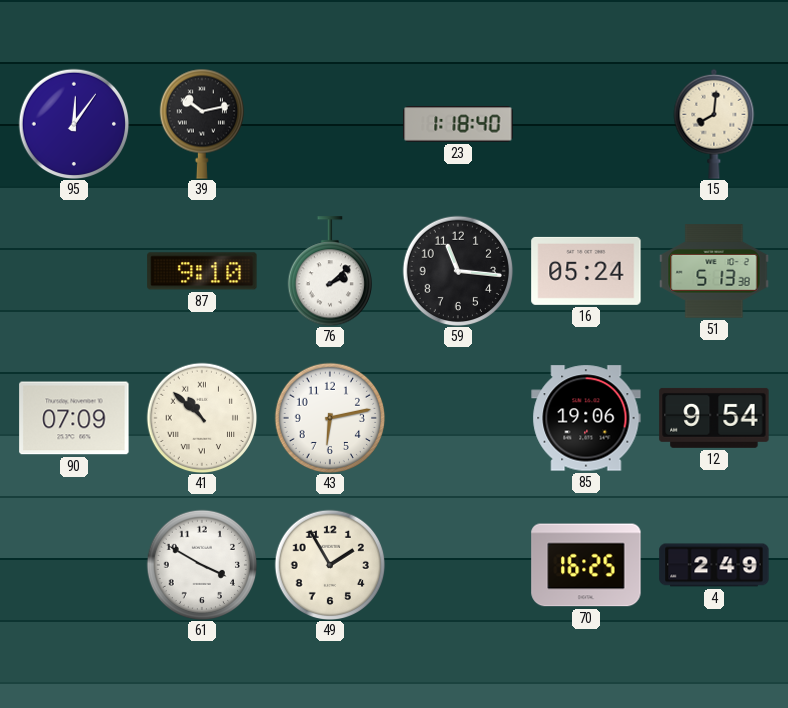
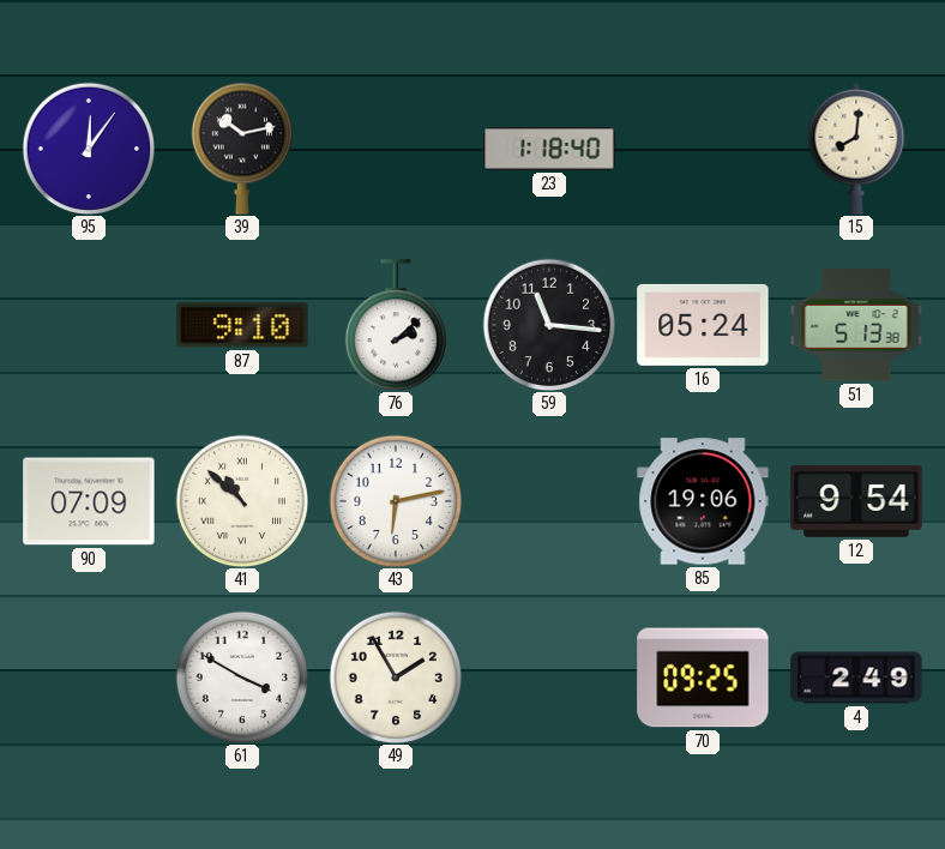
70: 16:25 -> 09:25
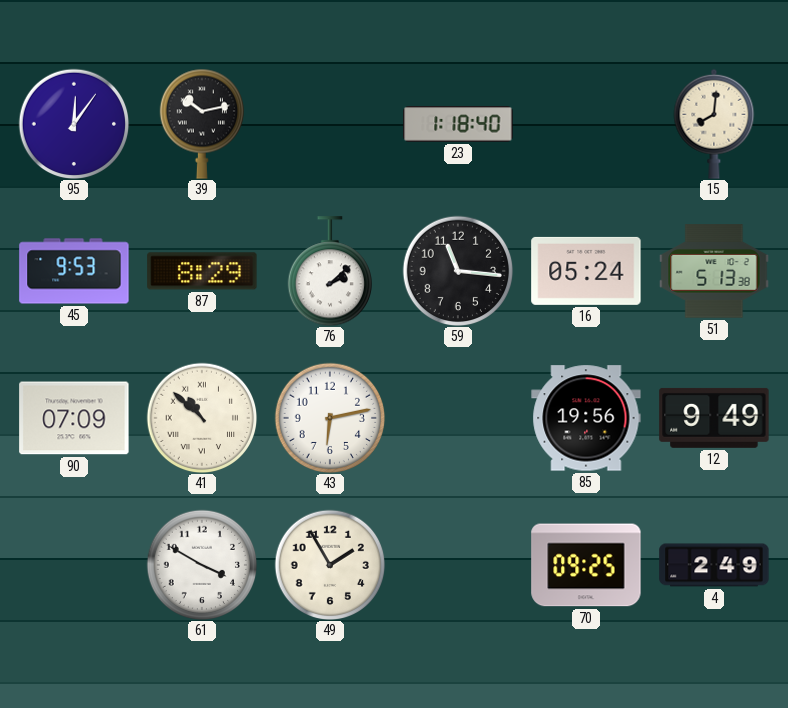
45: none -> 9:53
87: 9:10 -> 8:29
85: 19:06 -> 19:56
12: 9:54 -> 9:49
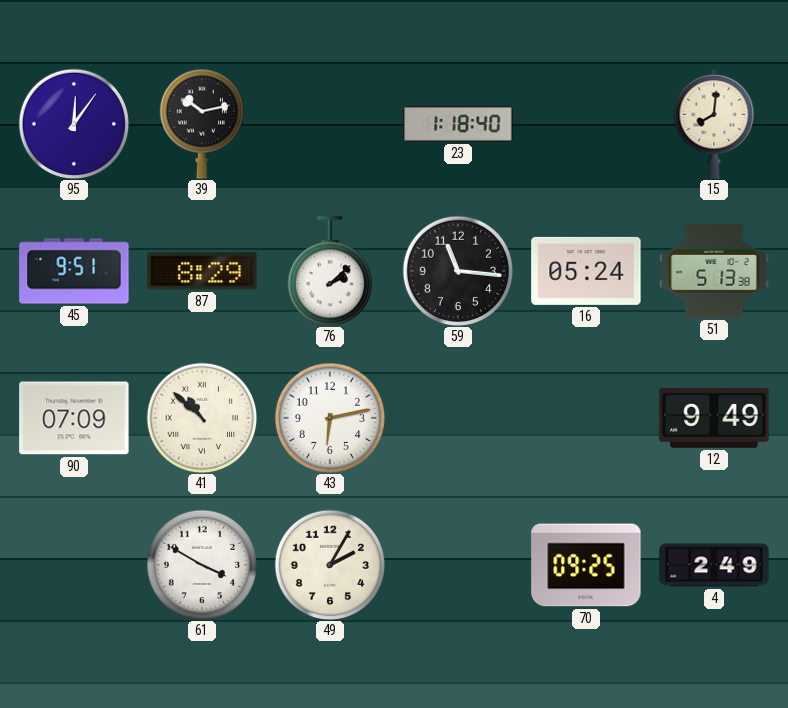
45: 9:53 -> 9:51
85: 19:56 -> none
49: 1:55 -> 2:05
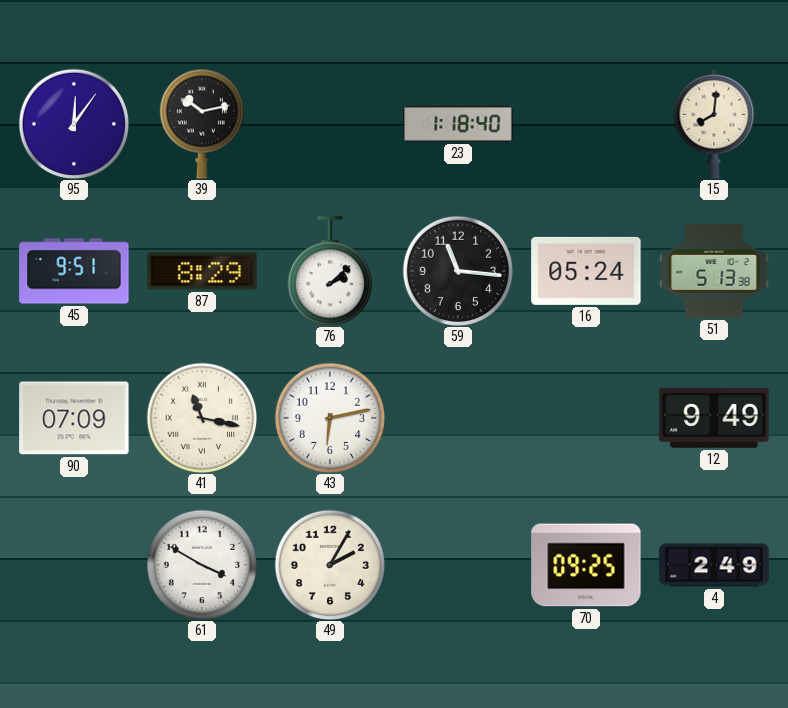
41: 10:52 -> 11:17
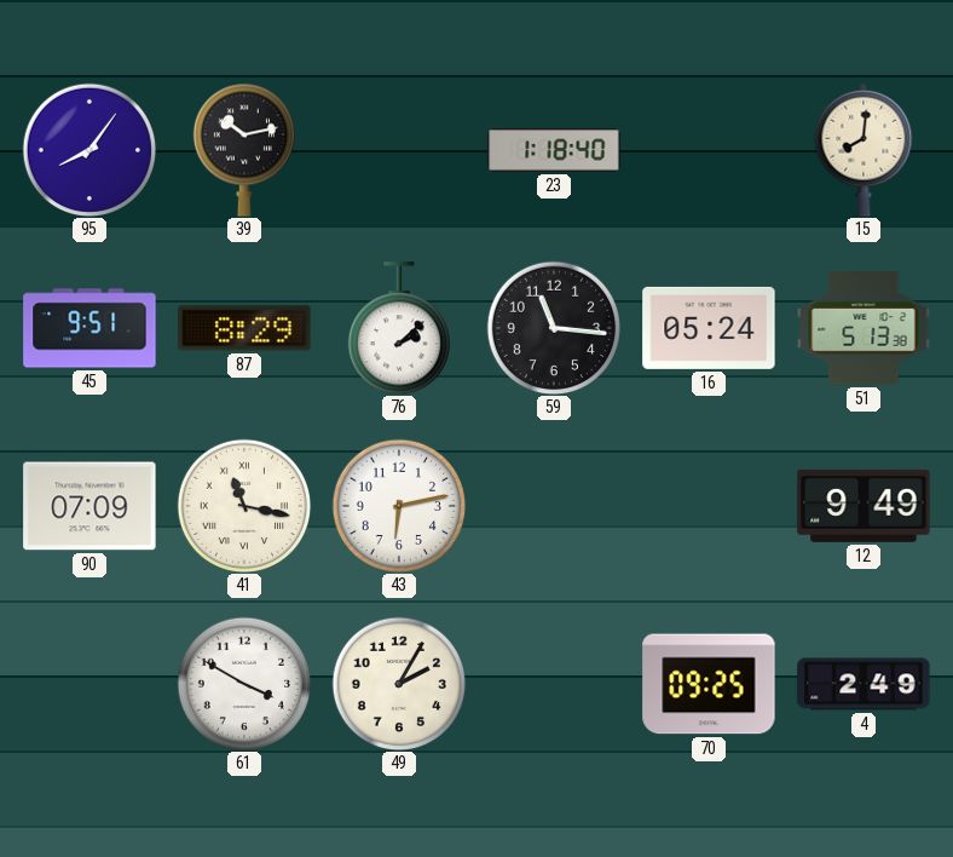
95: 12:06 -> 8:06
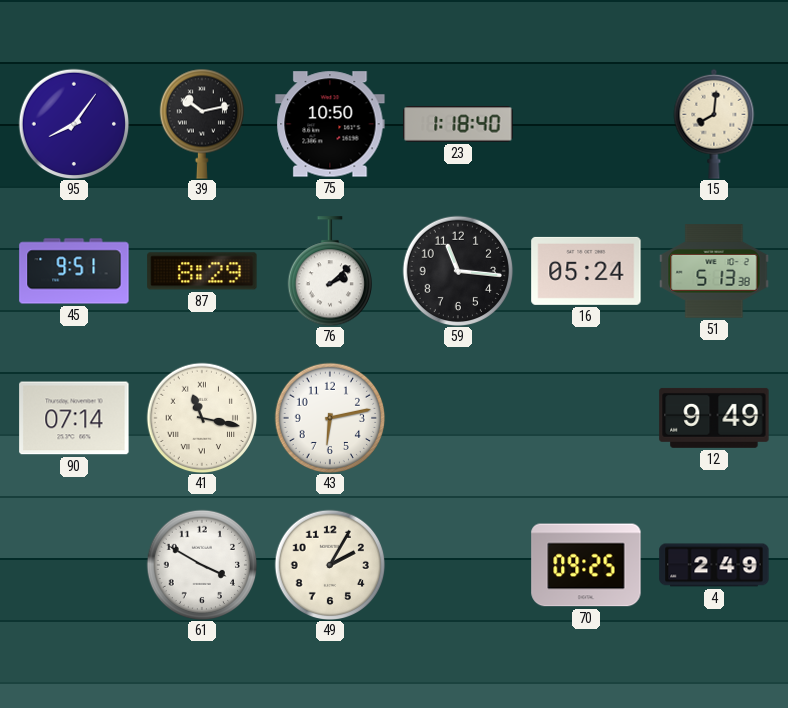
75: none -> 10:50
90: 07:09 -> 07:14
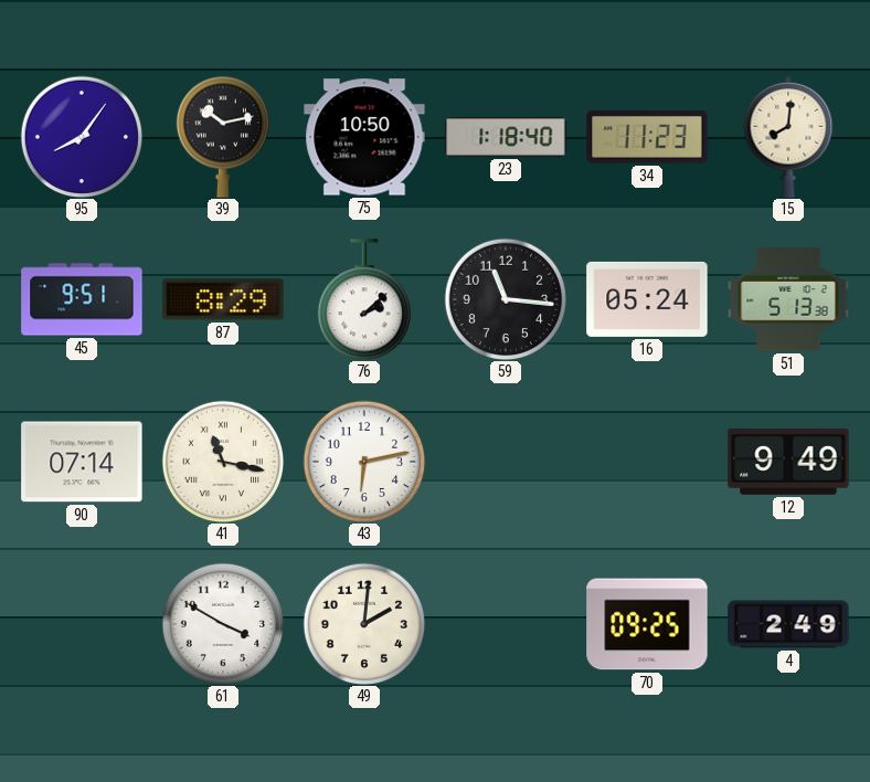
34: none -> 11:23
49: 2:05 -> 2:01
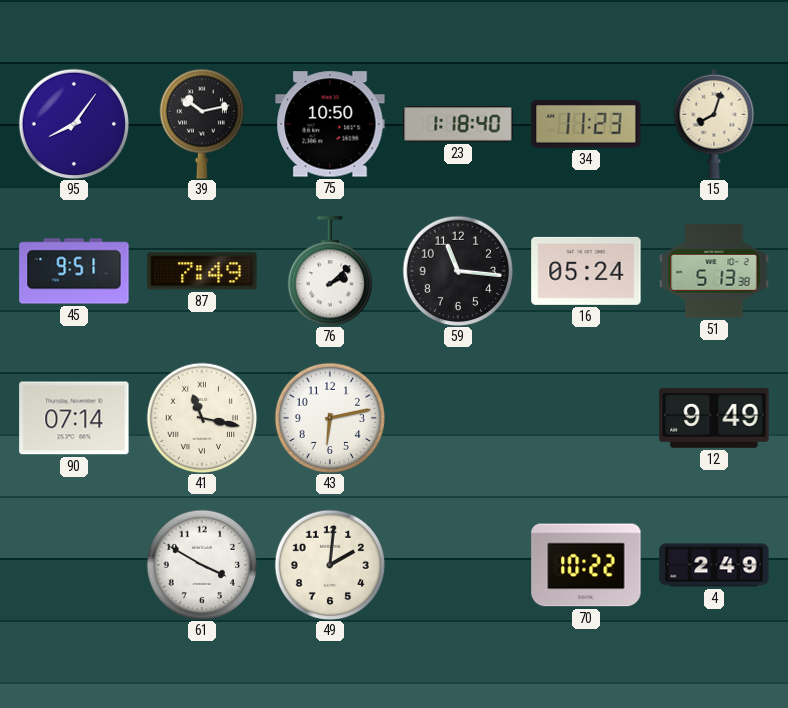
15: 8:01 -> 8:03
87: 8:29 -> 7:49
70: 09:25 -> 10:22
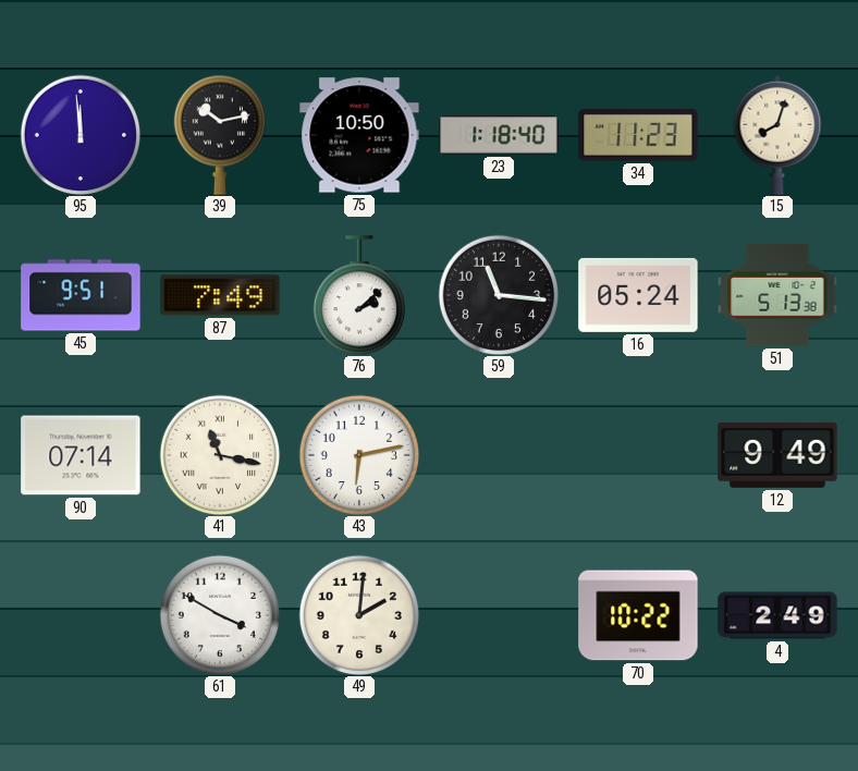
95: 8:06 -> 11:59
